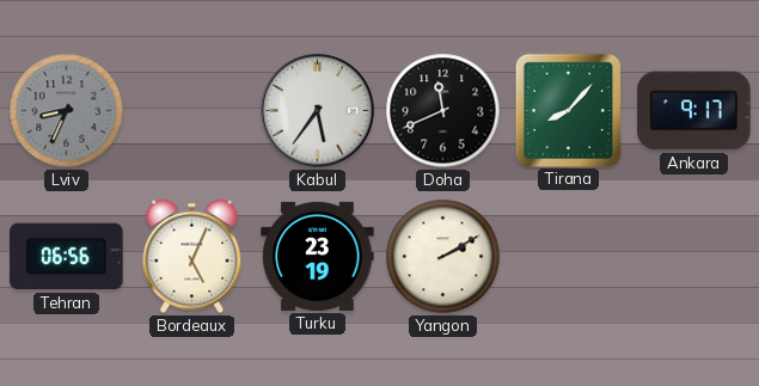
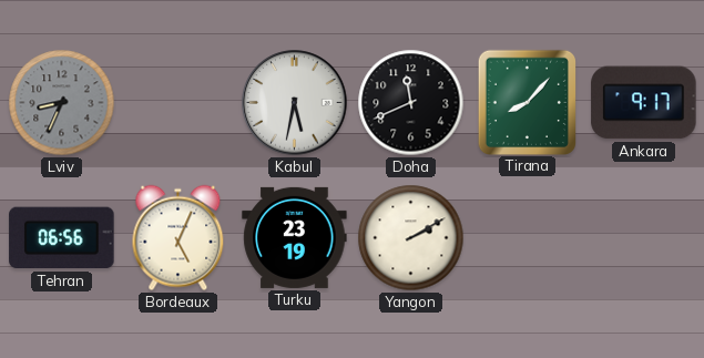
Kabul: 5:36 -> 5:32
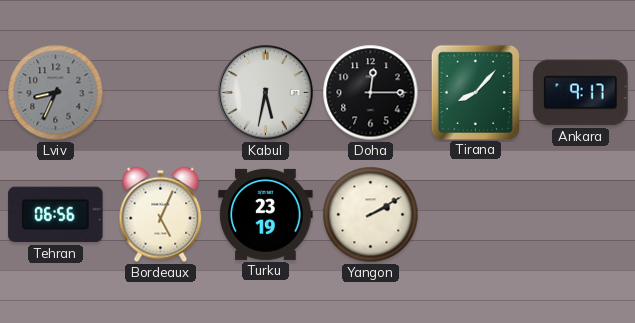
Doha: 11:41 -> 12:15
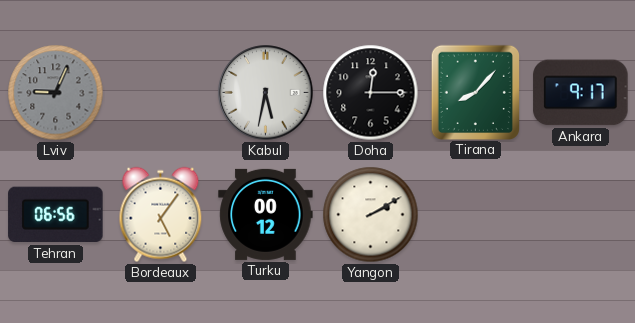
Lviv: 8:34 -> 9:04
Bordeaux: 5:04 -> 5:06
Turku: 23:19 -> 00:12
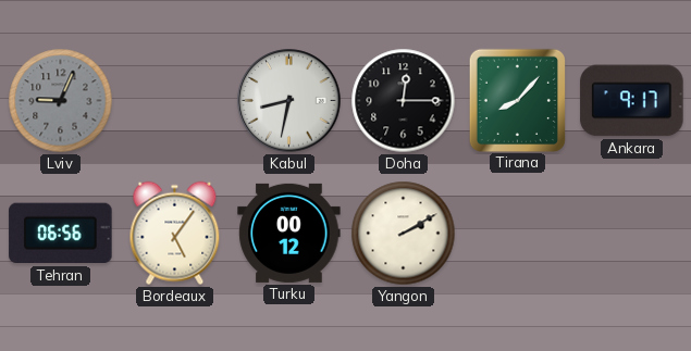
Kabul: 5:32 -> 8:32
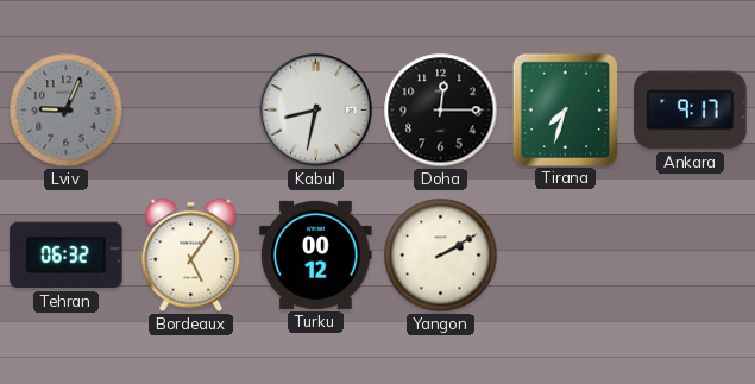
Tirana: 8:07 -> 7:33
Tehran: 06:56 -> 06:32
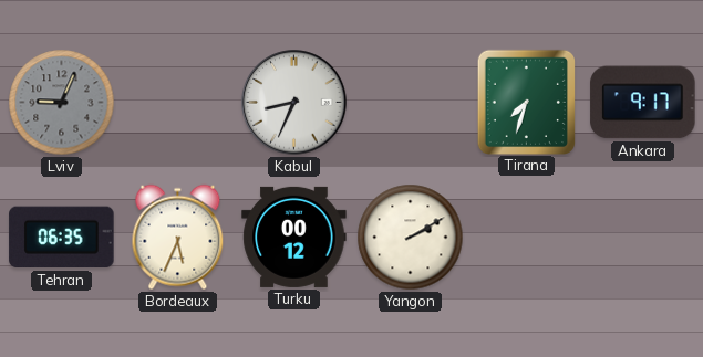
Kabul: 8:32 -> 8:34
Doha: 12:15 -> none
Tehran: 06:32 -> 06:35
Bordeaux: 5:06 -> 5:34
